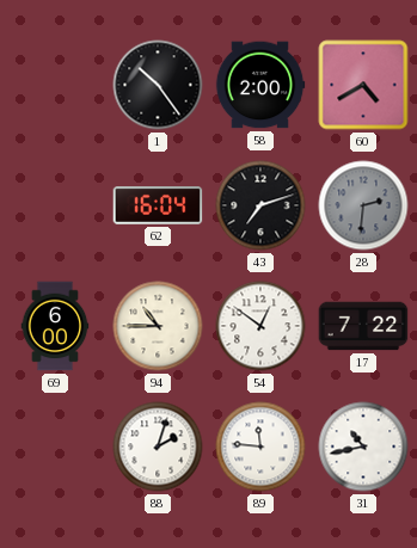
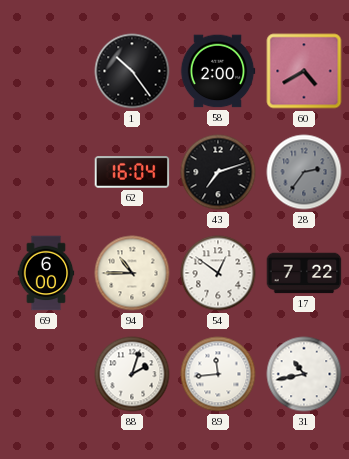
28: 2:31 -> 2:36
89: 11:46 -> 11:44
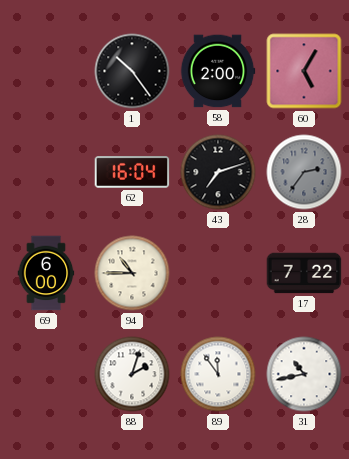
60: 4:40 -> 5:05
54: 12:51 -> none
89: 11:44 -> 11:54
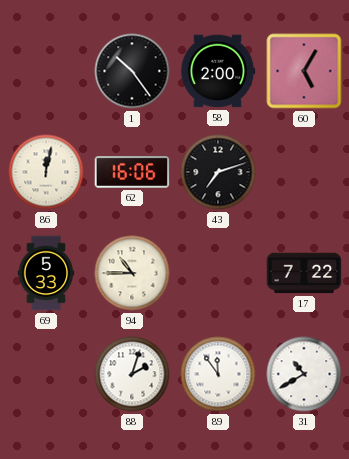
86: none -> 12:02
62: 16:04 -> 16:06
28: 2:36 -> none
69: 6:00 -> 5:33
31: 10:43 -> 10:40
